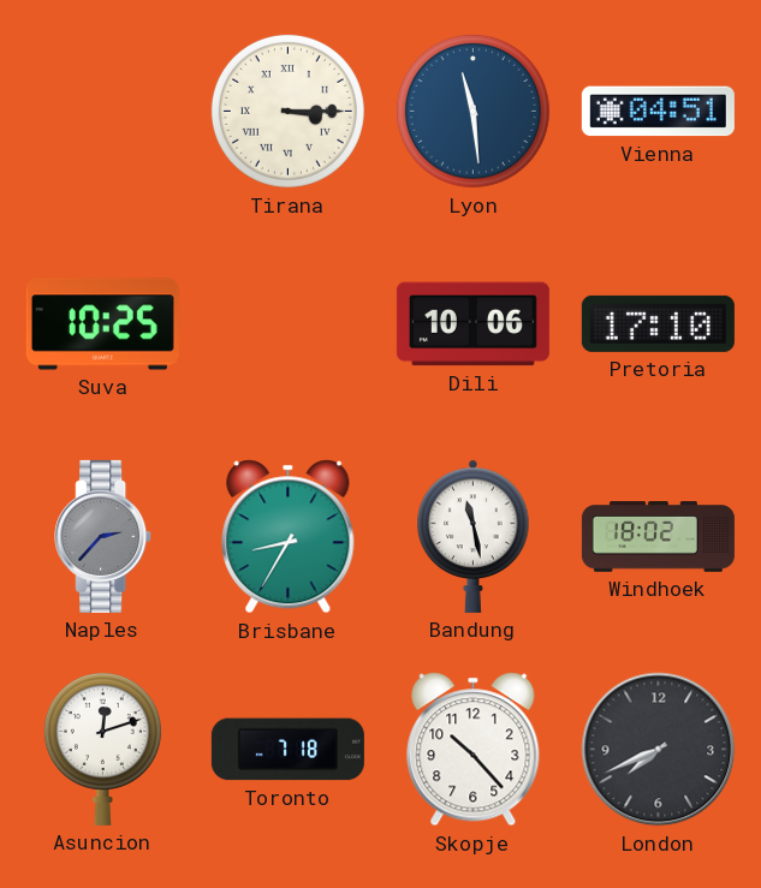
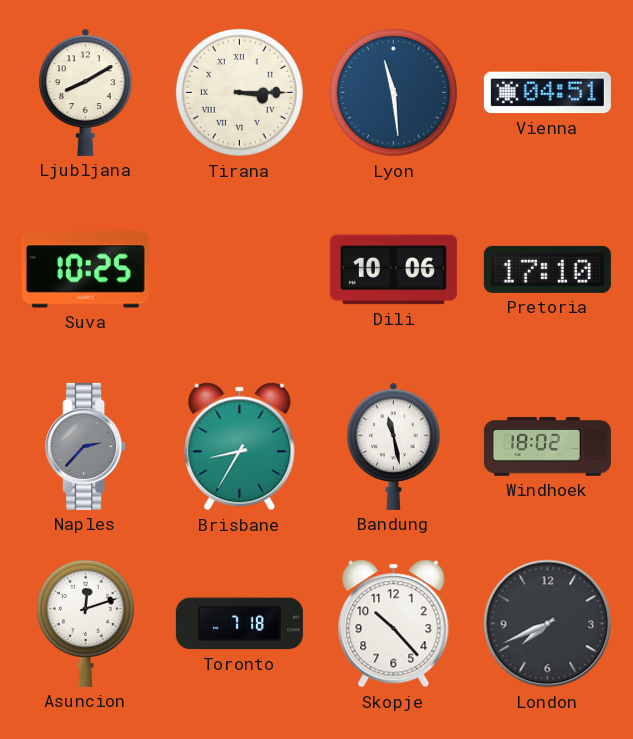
Ljubljana: none -> 8:10
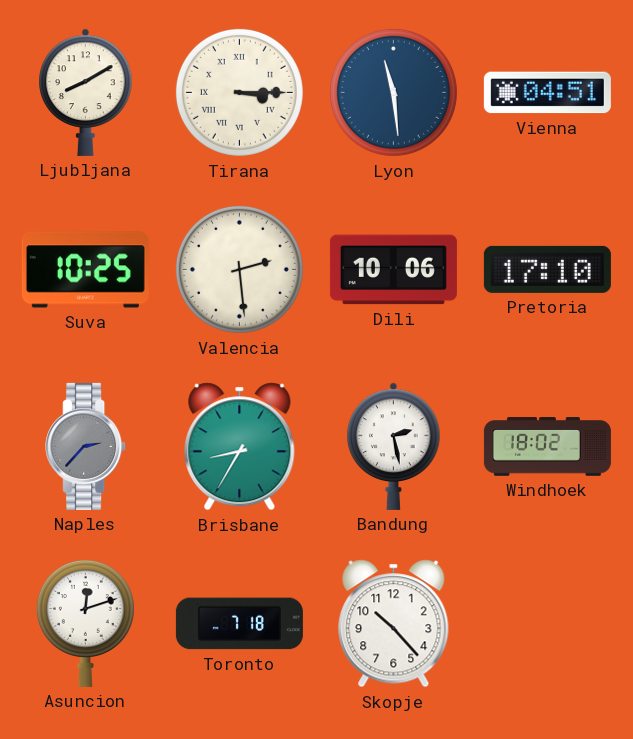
Valencia: none -> 2:29
Bandung: 11:28 -> 2:28
London: 7:41 -> none
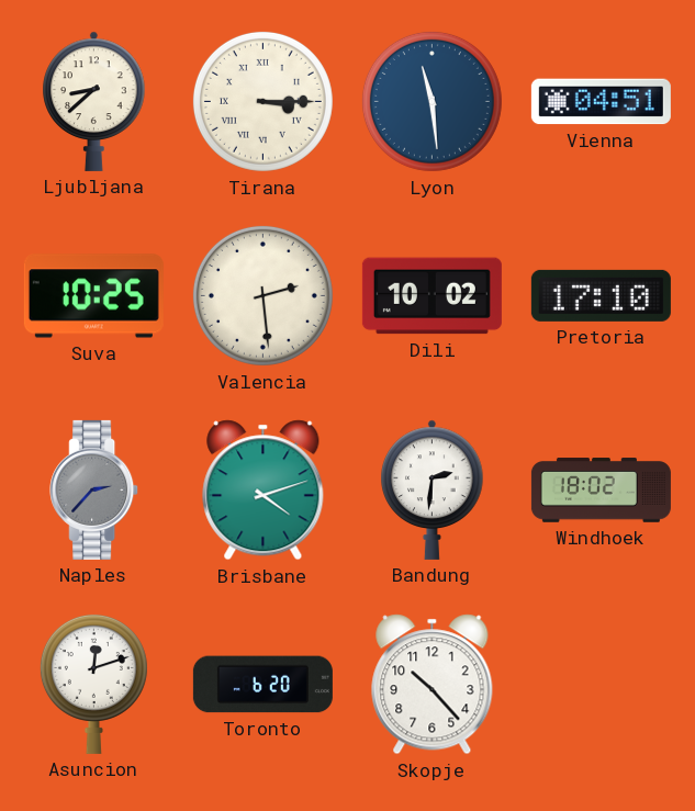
Ljubljana: 8:10 -> 8:38
Dili: 10:06 -> 10:02
Brisbane: 8:35 -> 4:12
Bandung: 2:28 -> 2:31
Toronto: 7:18 -> 6:20
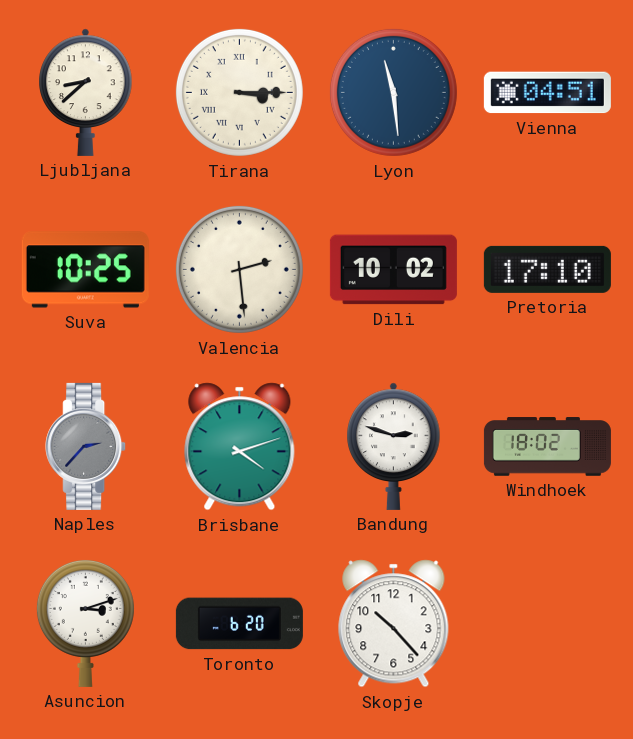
Bandung: 2:31 -> 2:48
Asuncion: 12:12 -> 3:12
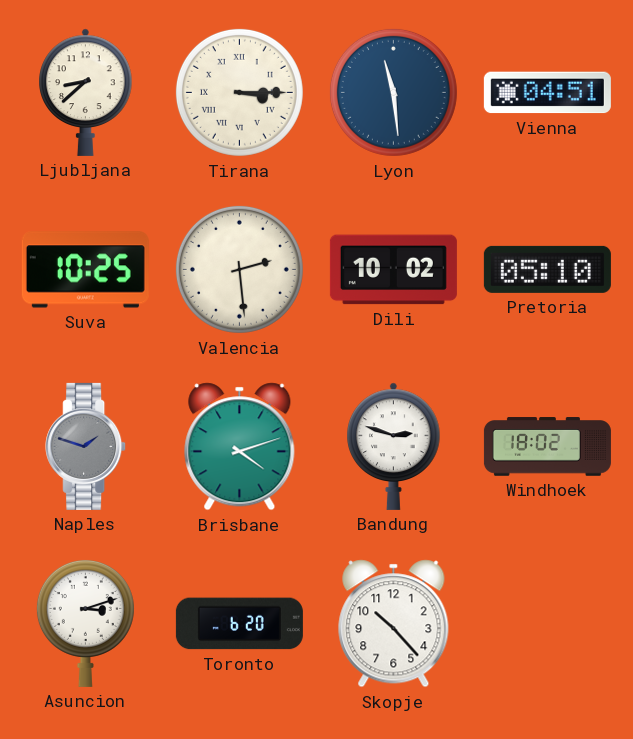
Pretoria: 17:10 -> 05:10
Naples: 2:37 -> 1:48
